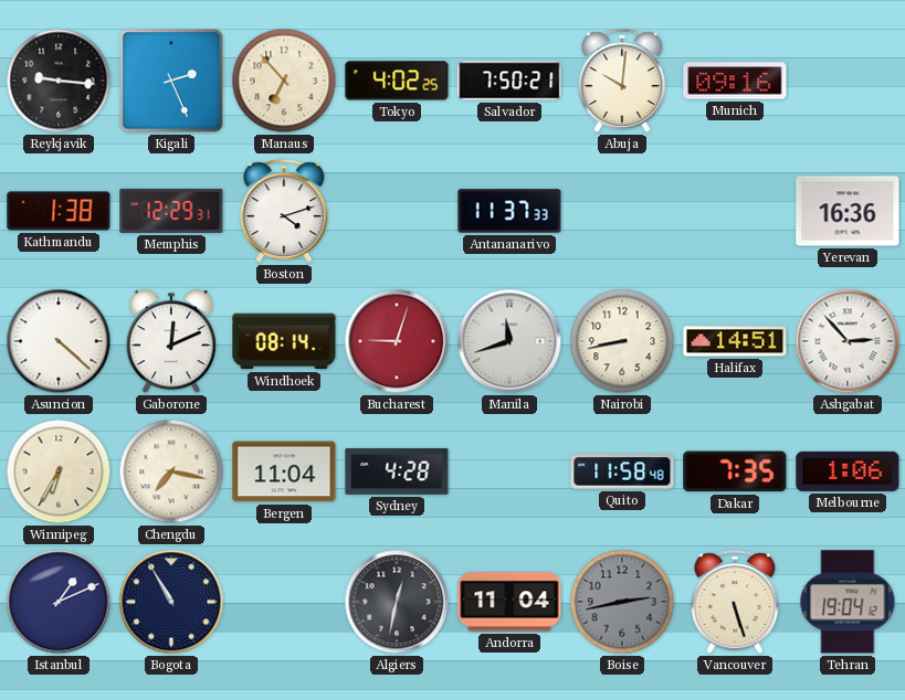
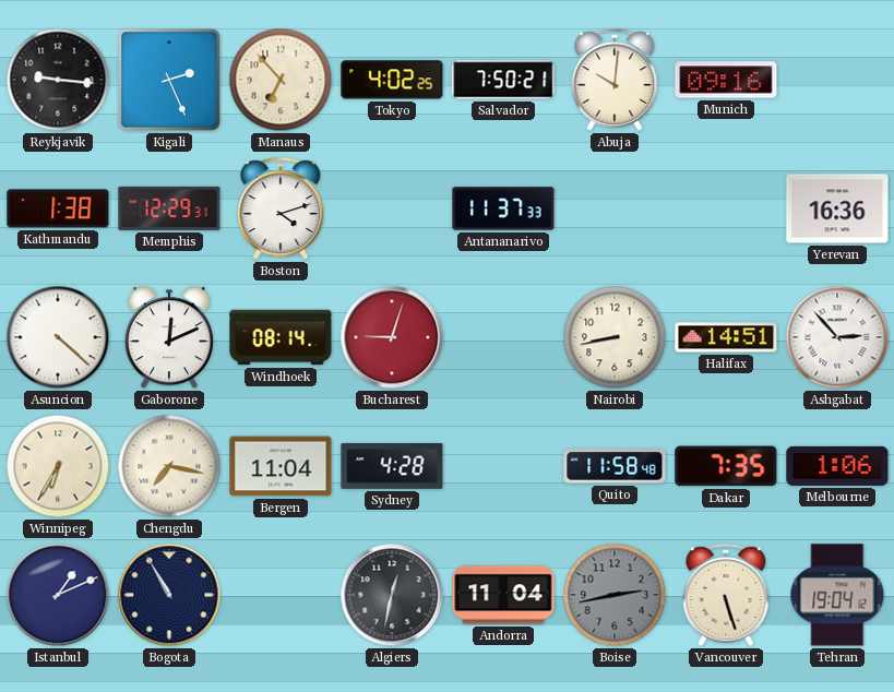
Manila: 11:42 -> none
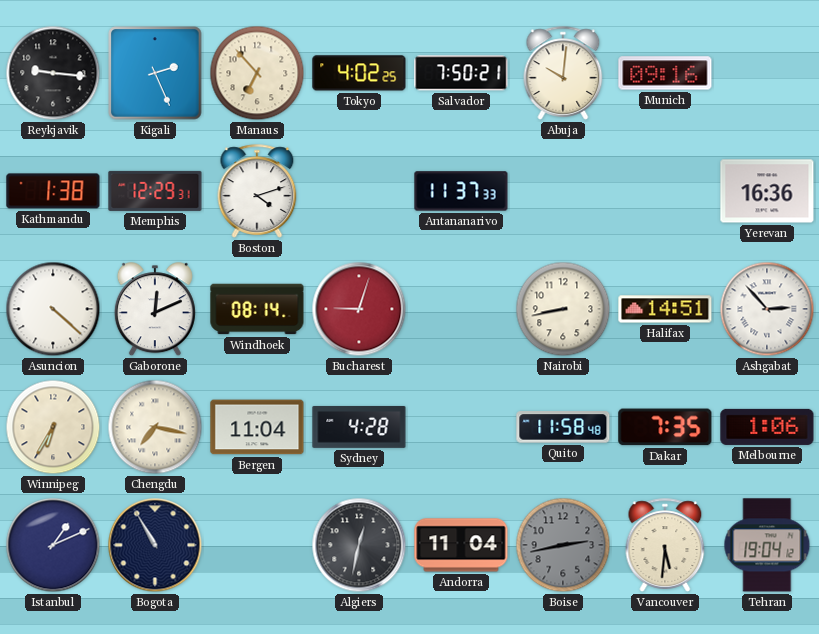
Vancouver: 5:27 -> 5:31
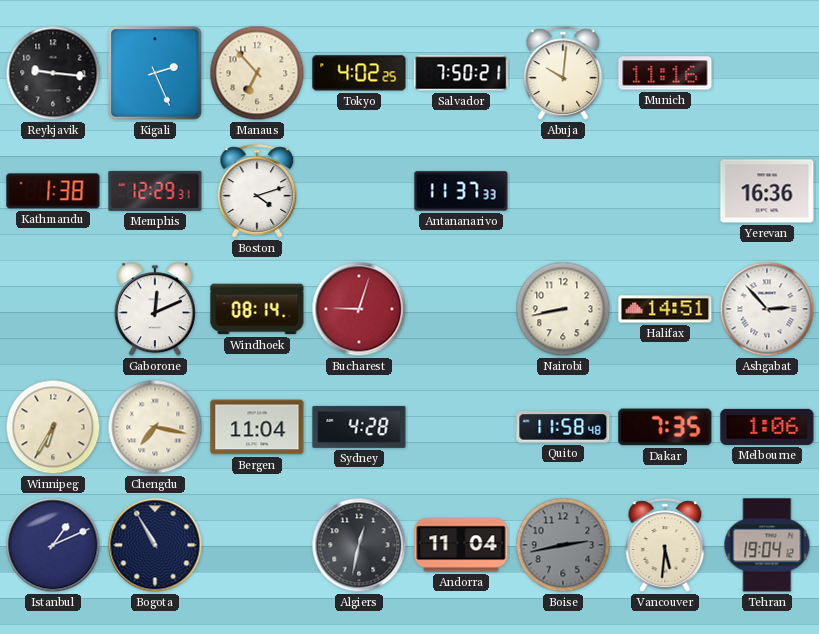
Munich: 09:16 -> 11:16
Asuncion: 4:22 -> none
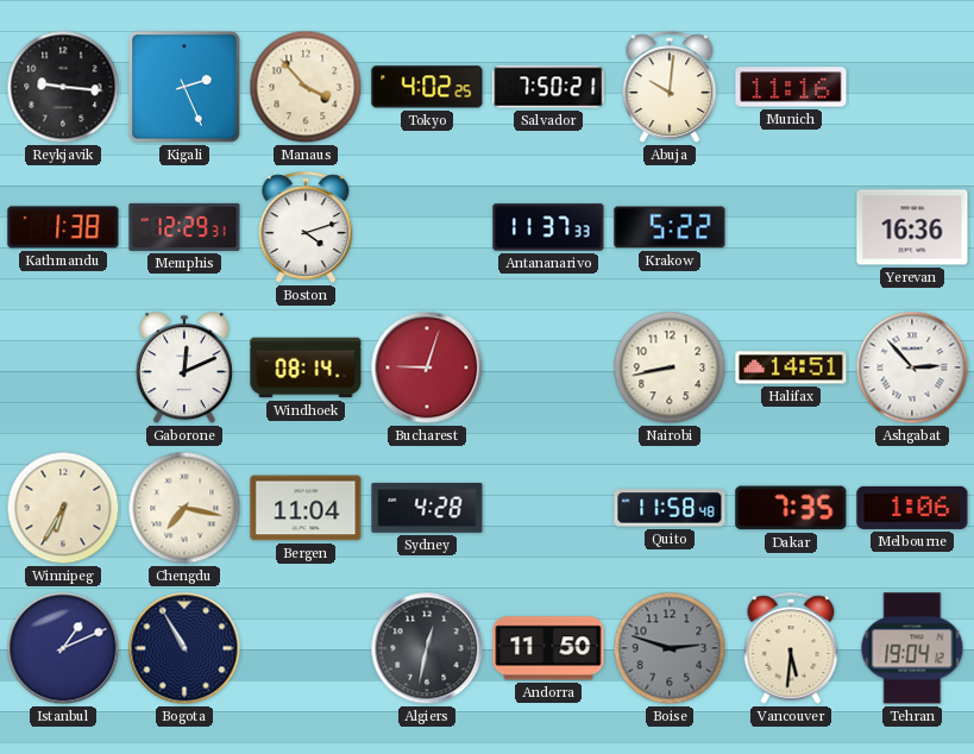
Manaus: 6:53 -> 3:53
Krakow: none -> 5:22
Andorra: 11:04 -> 11:50
Boise: 2:43 -> 2:48
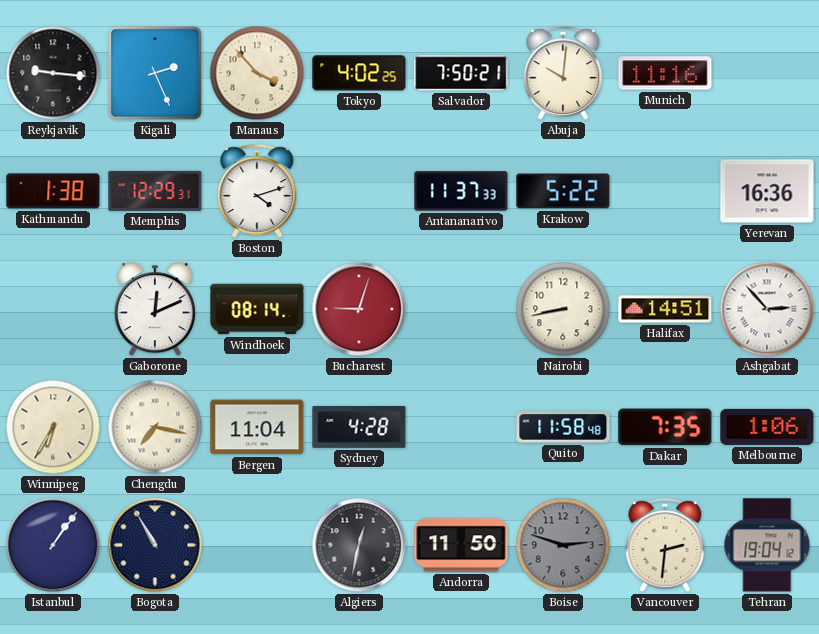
Istanbul: 1:11 -> 1:06
Vancouver: 5:31 -> 2:31
